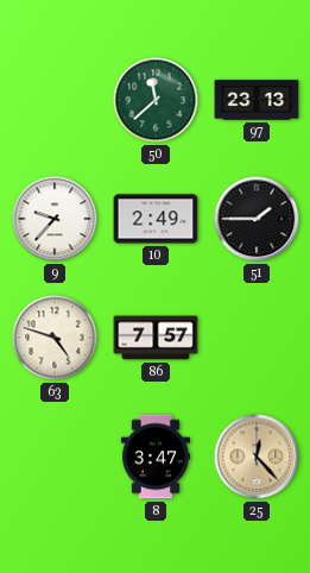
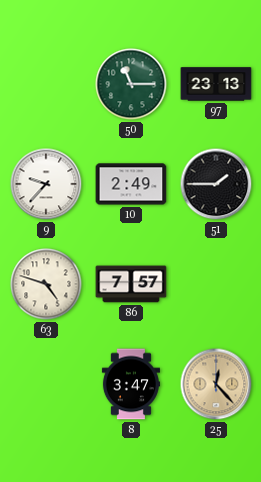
50: 11:38 -> 11:15
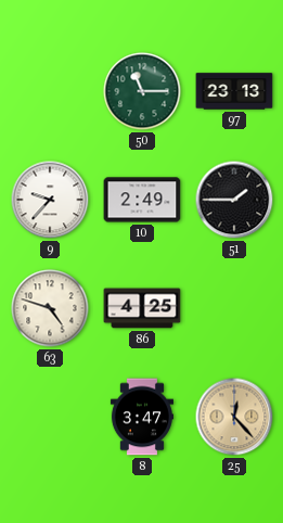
86: 7:57 -> 4:25
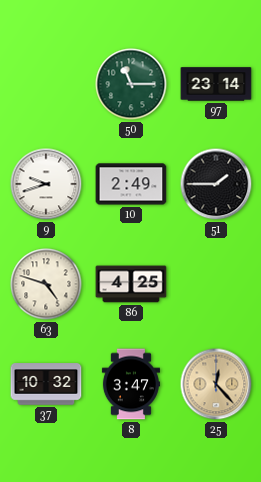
97: 23:13 -> 23:14
9: 9:37 -> 9:42
37: none -> 10:32
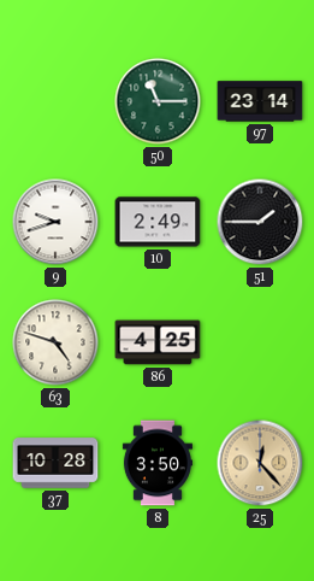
37: 10:32 -> 10:28
8: 3:47 -> 3:50
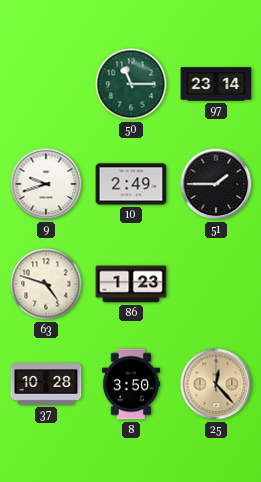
86: 4:25 -> 1:23
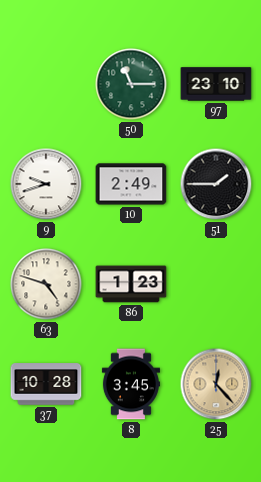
97: 23:14 -> 23:10
8: 3:50 -> 3:45
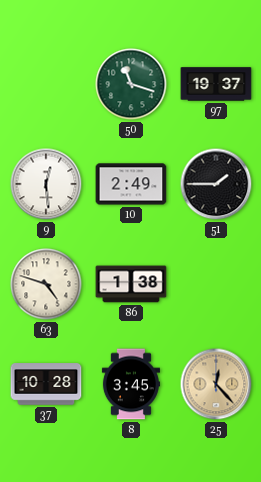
50: 11:15 -> 11:18
97: 23:10 -> 19:37
9: 9:42 -> 12:29
86: 1:23 -> 1:38
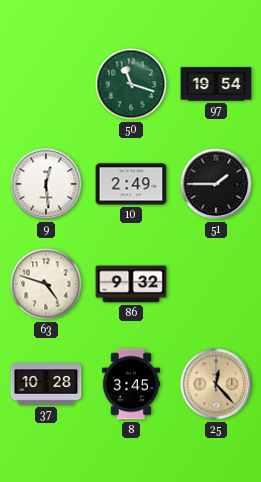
97: 19:37 -> 19:54
86: 1:38 -> 9:32
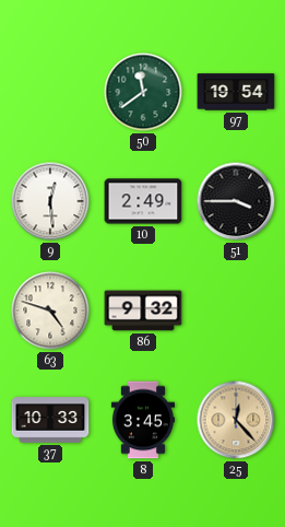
50: 11:18 -> 11:39
51: 1:45 -> 3:45
37: 10:28 -> 10:33
